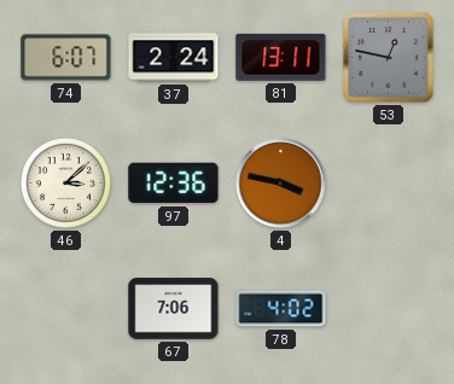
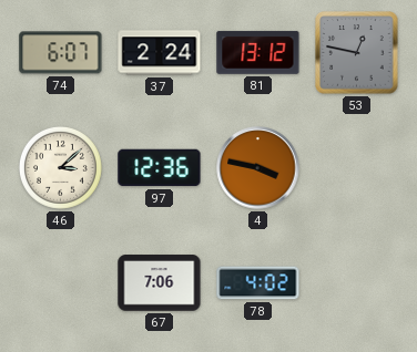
81: 13:11 -> 13:12
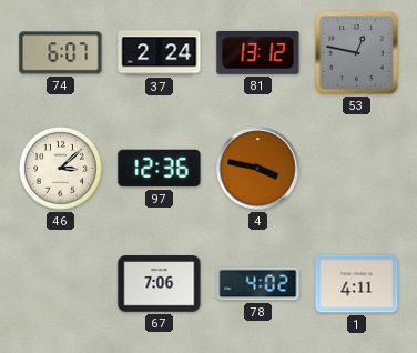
1: none -> 4:11
